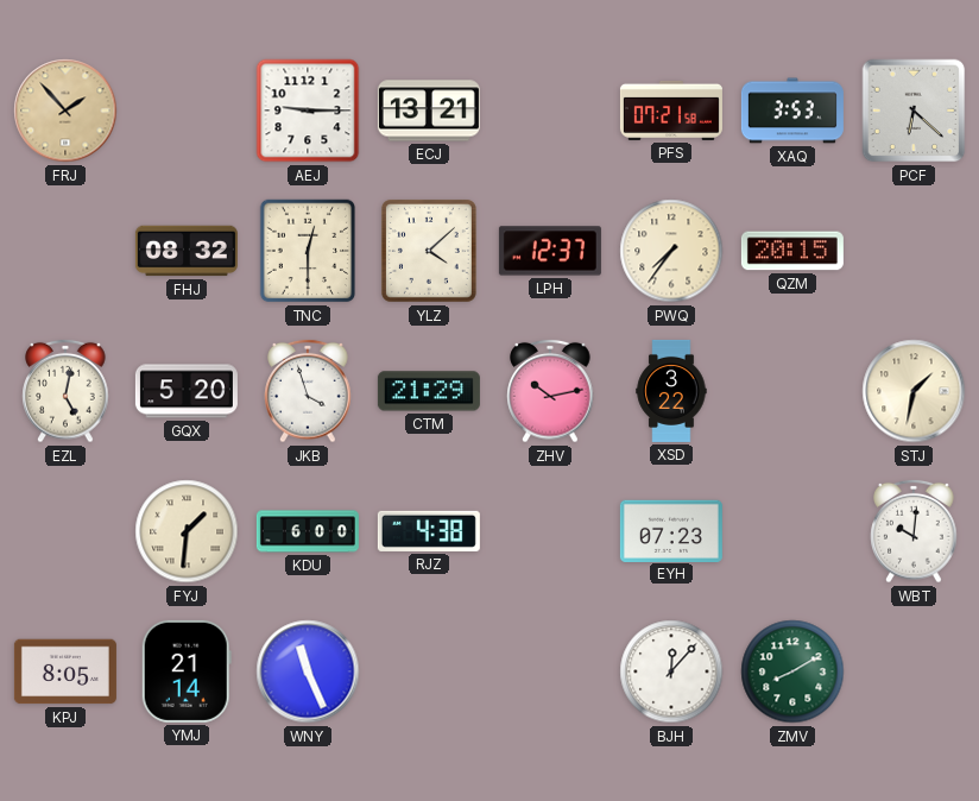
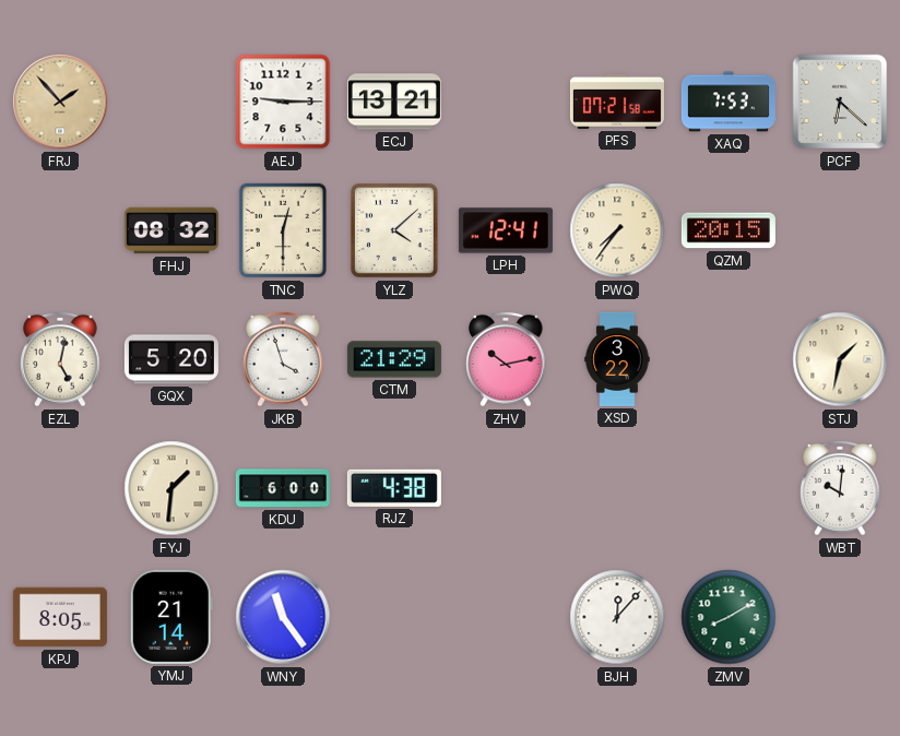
XAQ: 3:53 -> 7:53
LPH: 12:37 -> 12:41
EYH: 07:23 -> none
WNY: 11:26 -> 11:24
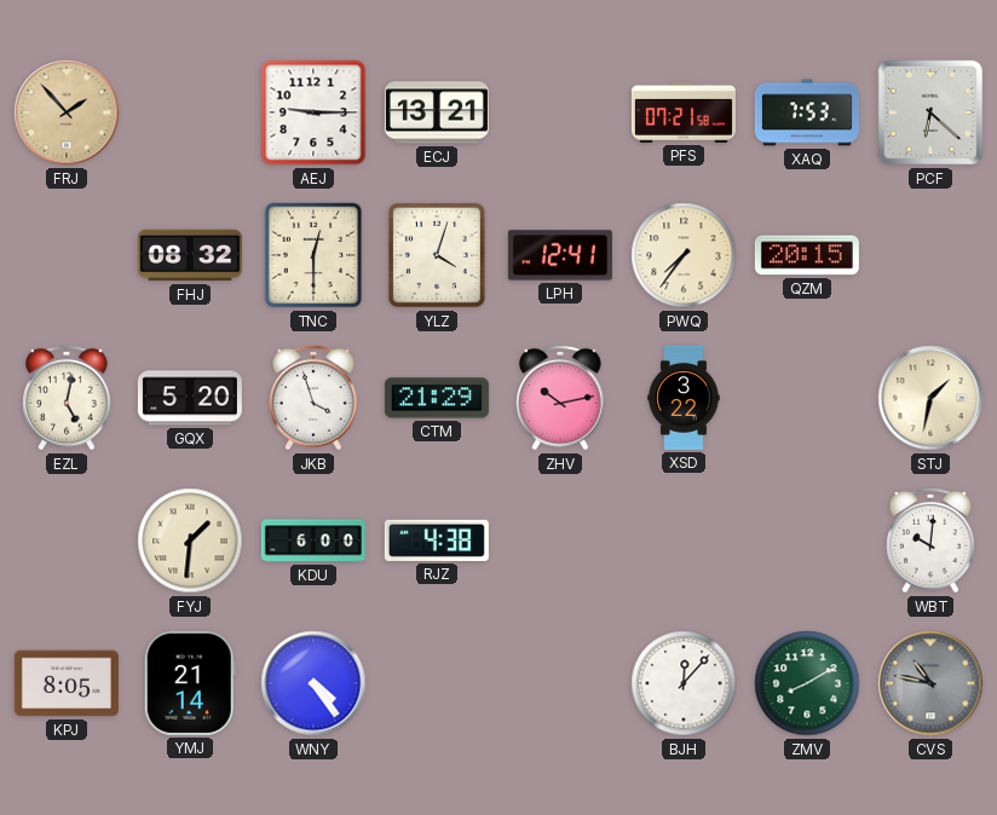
YLZ: 4:08 -> 4:03
WNY: 11:24 -> 4:24
CVS: none -> 10:47
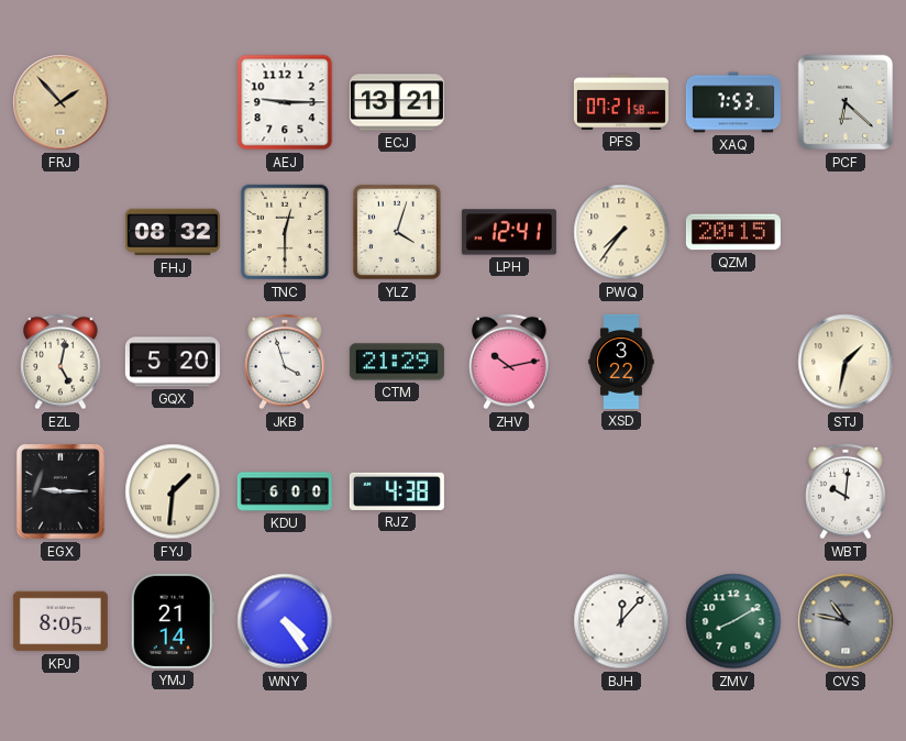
EGX: none -> 9:15
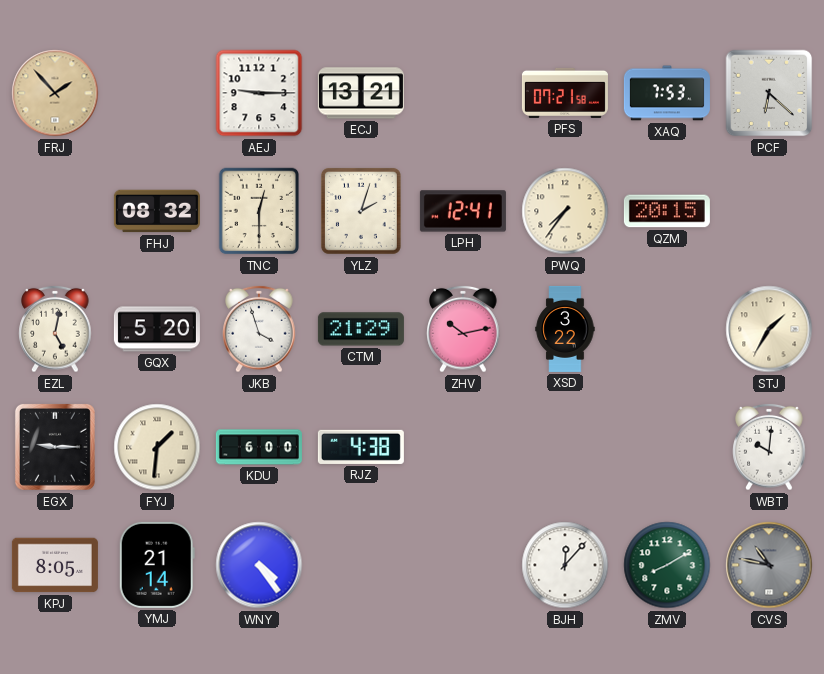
YLZ: 4:03 -> 2:03
STJ: 1:32 -> 1:35
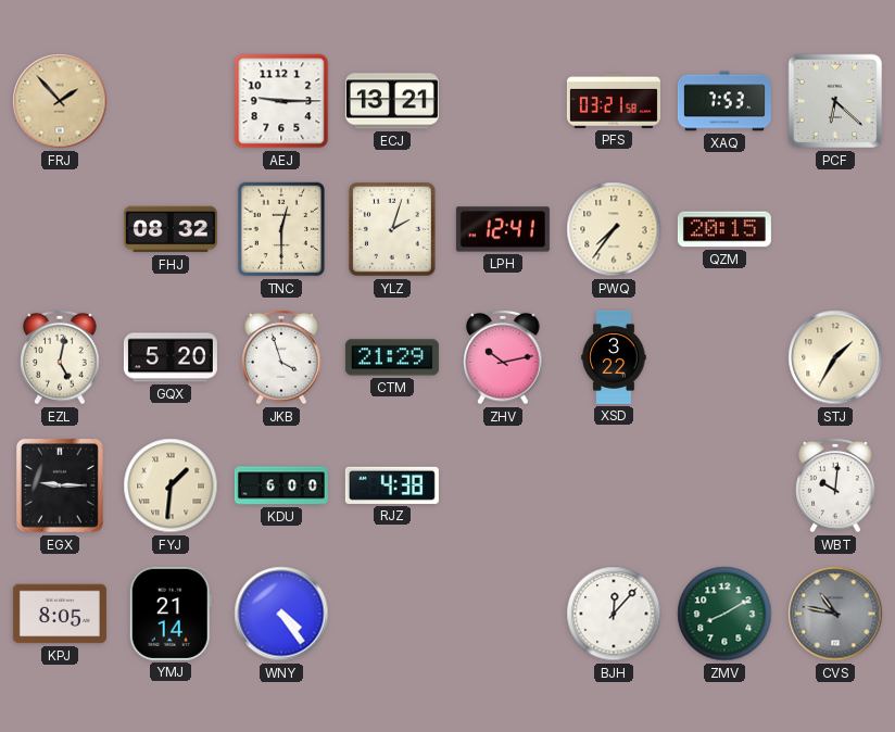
PFS: 07:21 -> 03:21
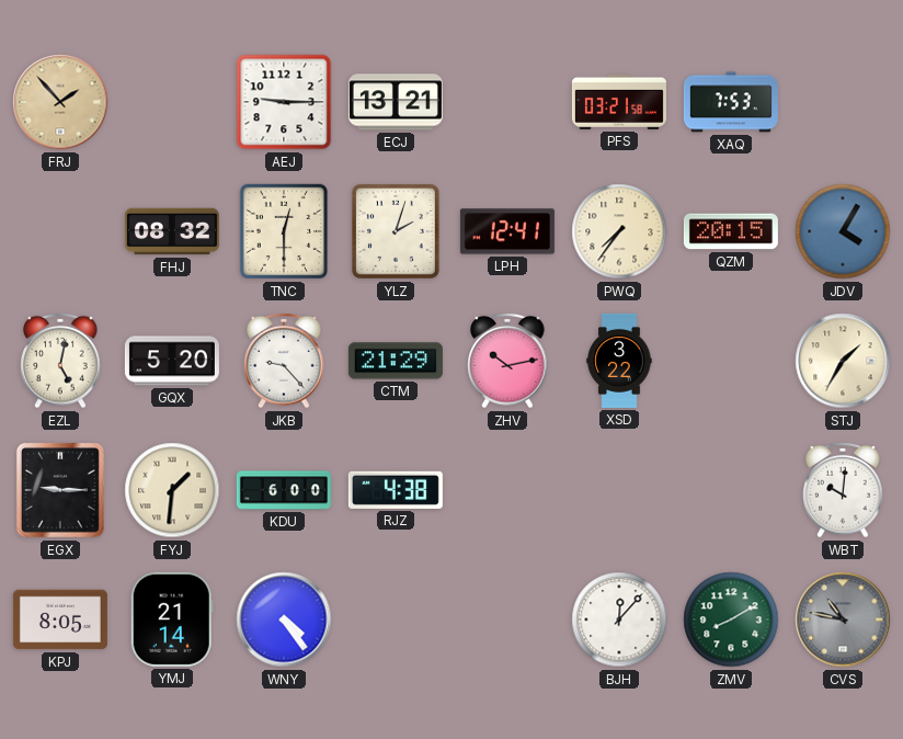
PCF: 6:22 -> none
JDV: none -> 4:05
JKB: 3:57 -> 9:23
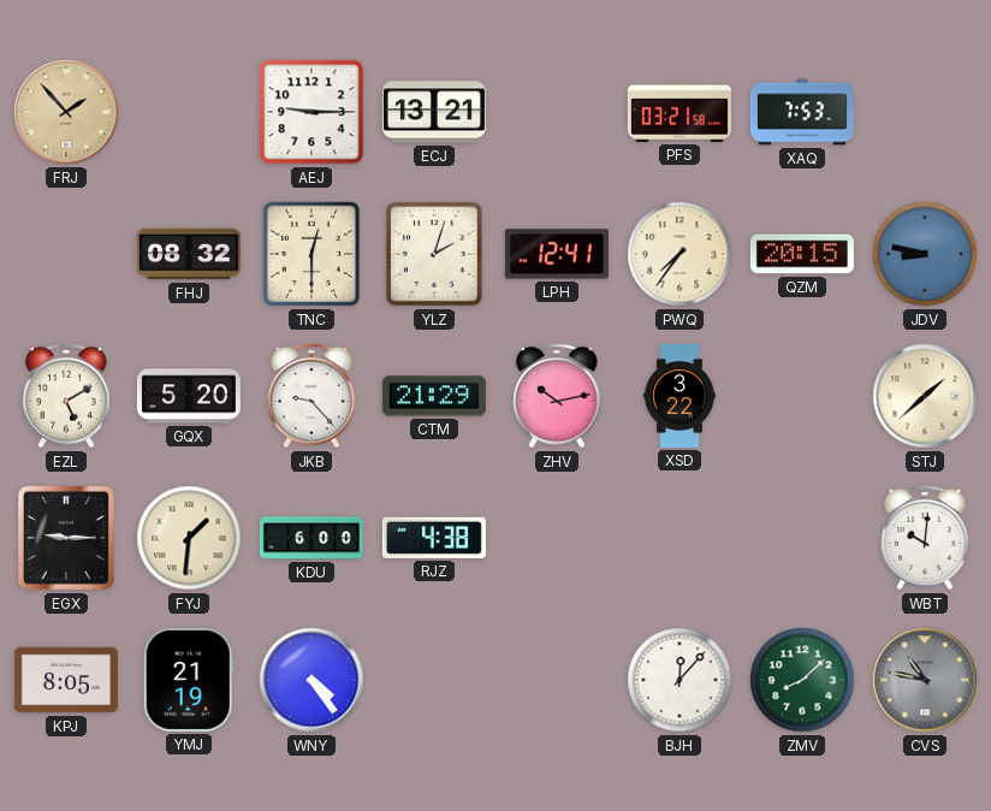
JDV: 4:05 -> 8:47
EZL: 5:02 -> 5:10
STJ: 1:35 -> 1:38
YMJ: 21:14 -> 21:19
ZMV: 8:10 -> 8:08
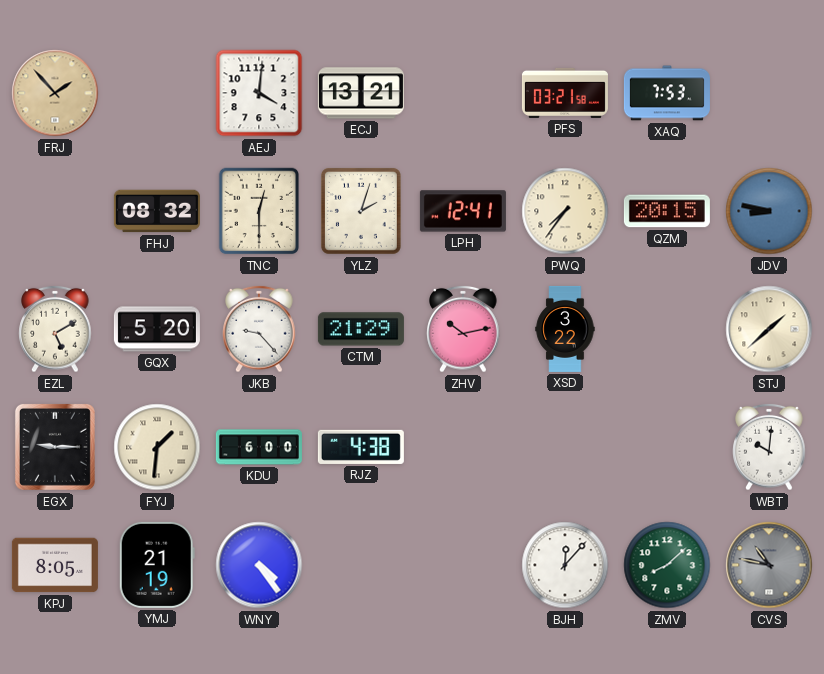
AEJ: 9:15 -> 4:01
